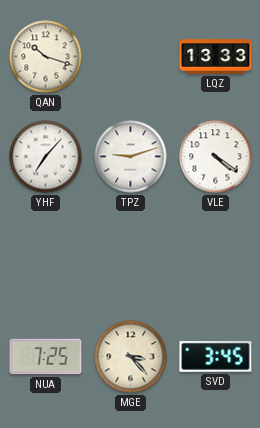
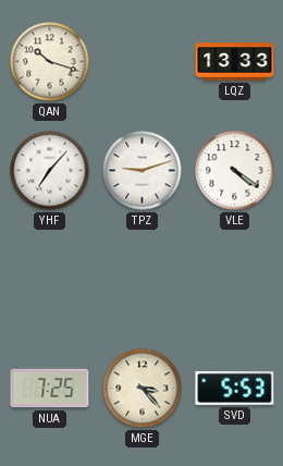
SVD: 3:45 -> 5:53
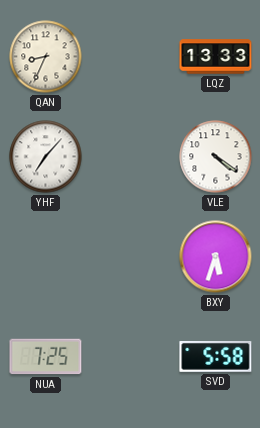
QAN: 10:18 -> 8:34
TPZ: 9:12 -> none
BXY: none -> 5:33
MGE: 3:23 -> none
SVD: 5:53 -> 5:58
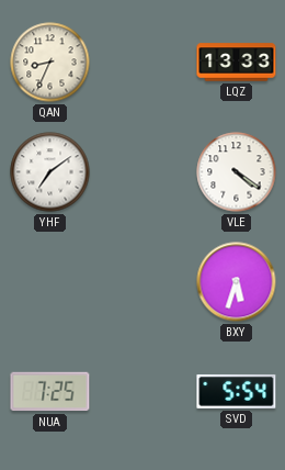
YHF: 7:07 -> 7:09
SVD: 5:58 -> 5:54
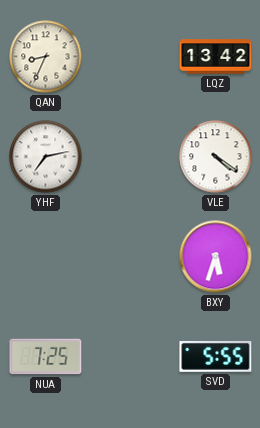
LQZ: 13:33 -> 13:42
YHF: 7:09 -> 7:13
SVD: 5:54 -> 5:55
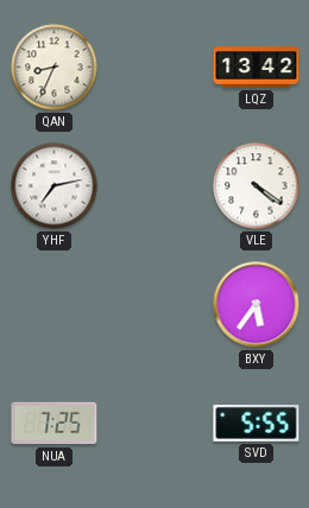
BXY: 5:33 -> 5:36
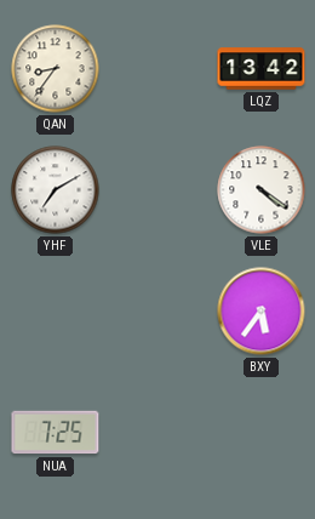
QAN: 8:34 -> 8:36
YHF: 7:13 -> 7:10
SVD: 5:55 -> none
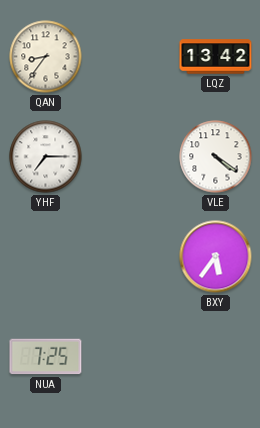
YHF: 7:10 -> 7:15
